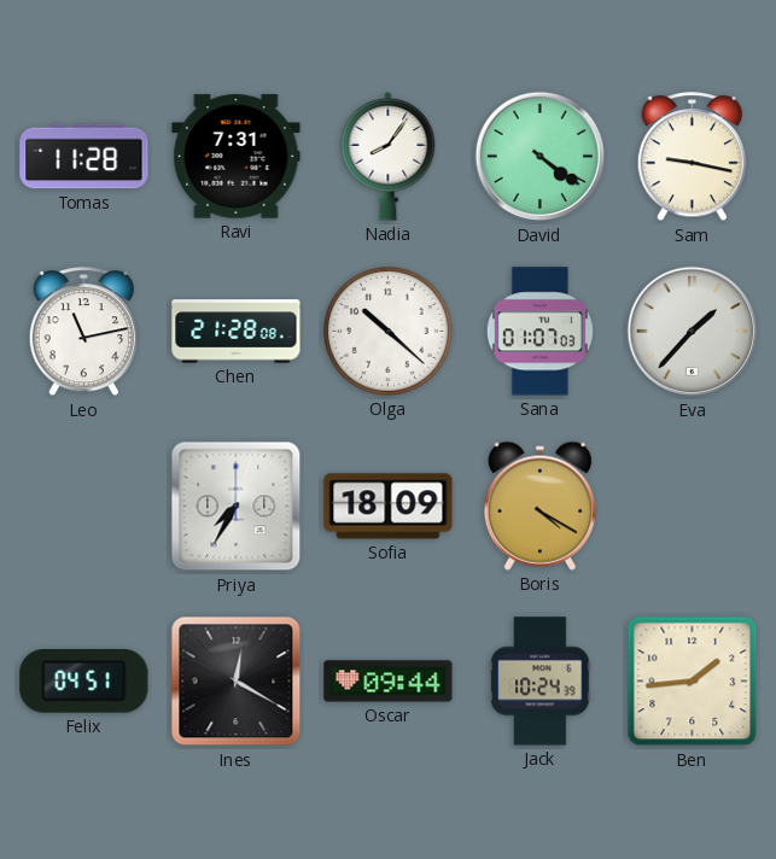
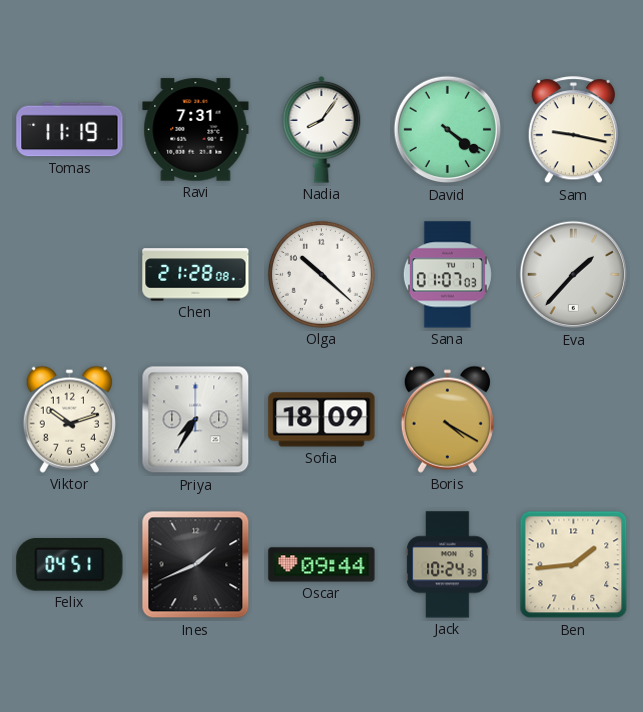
Tomas: 11:28 -> 11:19
Leo: 11:13 -> none
Viktor: none -> 10:12
Ines: 12:20 -> 1:41
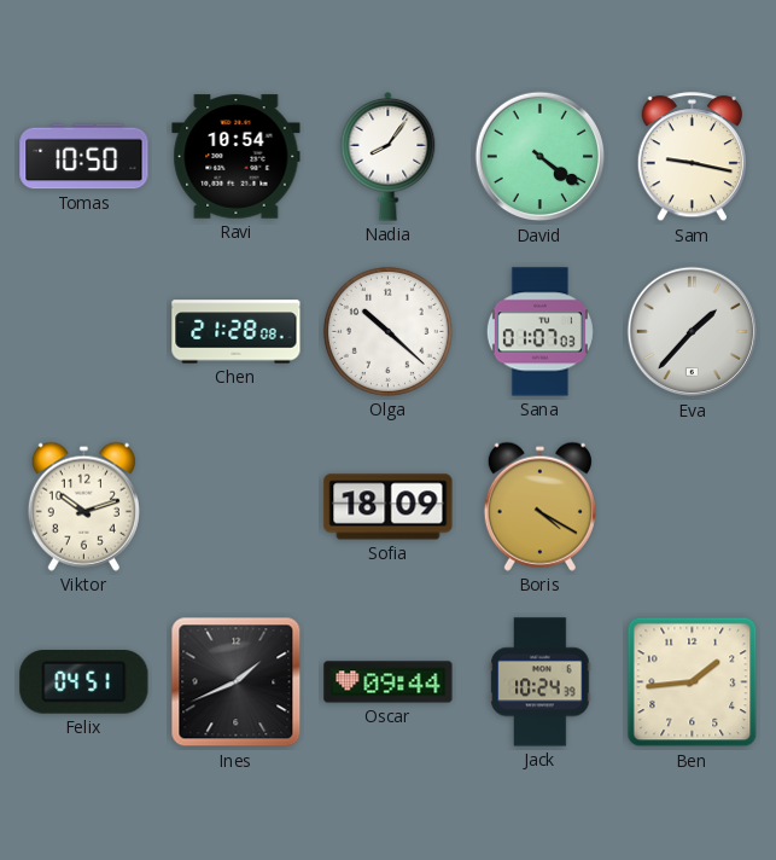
Tomas: 11:19 -> 10:50
Ravi: 7:31 -> 10:54
Priya: 7:35 -> none
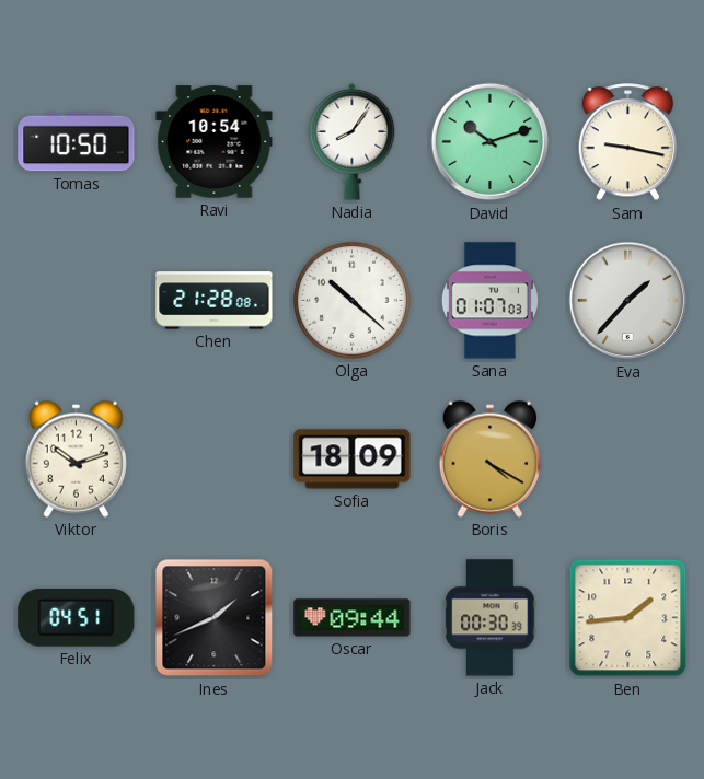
David: 4:21 -> 10:12
Jack: 10:24 -> 00:30
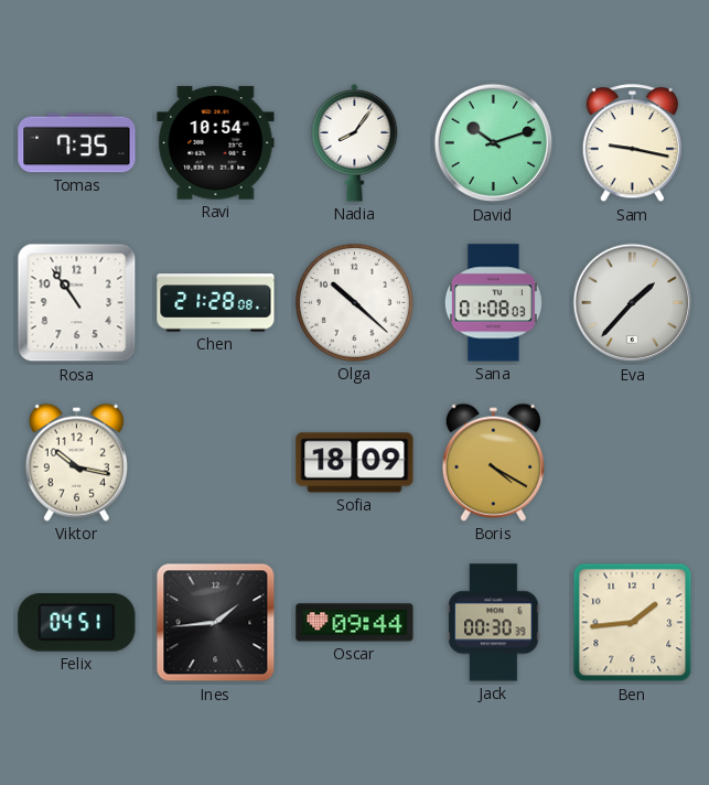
Tomas: 10:50 -> 7:35
Rosa: none -> 10:54
Sana: 01:07 -> 01:08
Viktor: 10:12 -> 10:17
Ines: 1:41 -> 1:44
